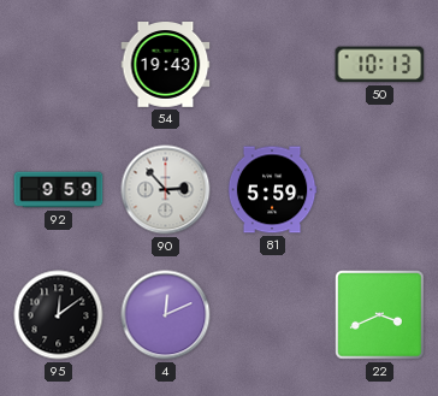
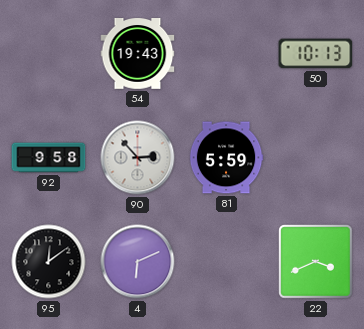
92: 9:59 -> 9:58
4: 12:11 -> 6:11
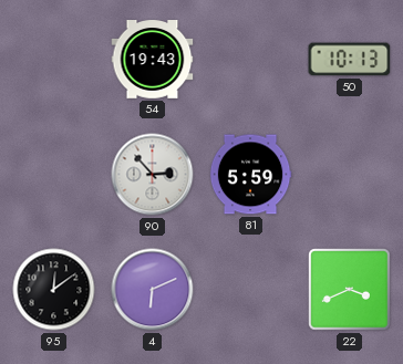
92: 9:58 -> none
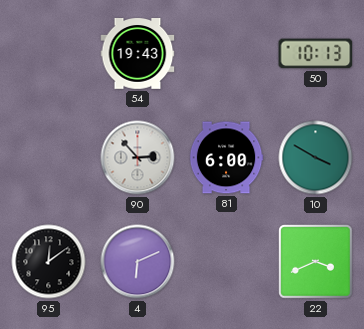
81: 5:59 -> 6:00
10: none -> 3:50
